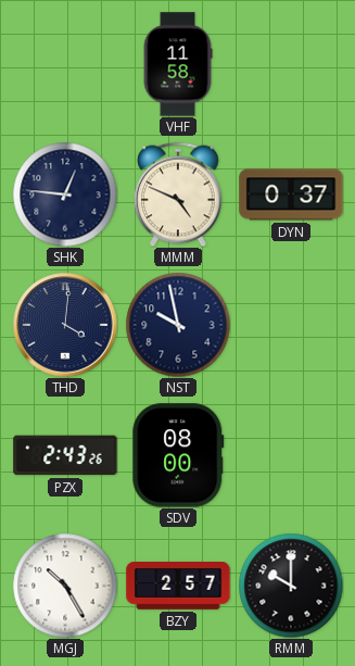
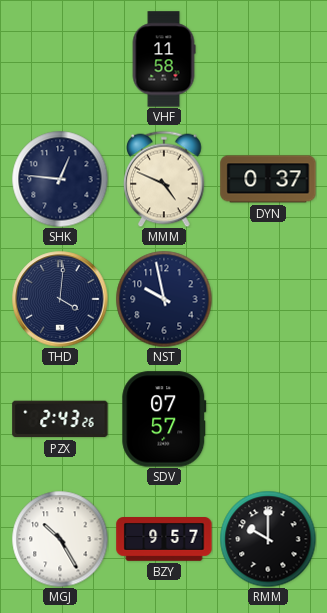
SDV: 08:00 -> 07:57
BZY: 2:57 -> 9:57
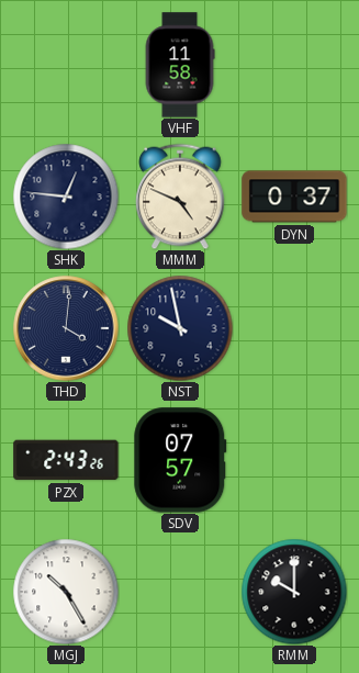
BZY: 9:57 -> none
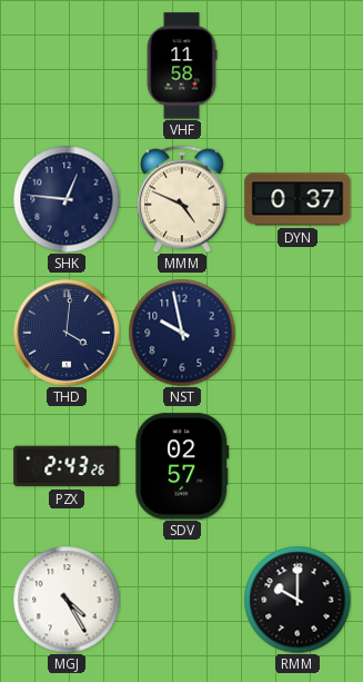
SDV: 07:57 -> 02:57
MGJ: 10:25 -> 4:25
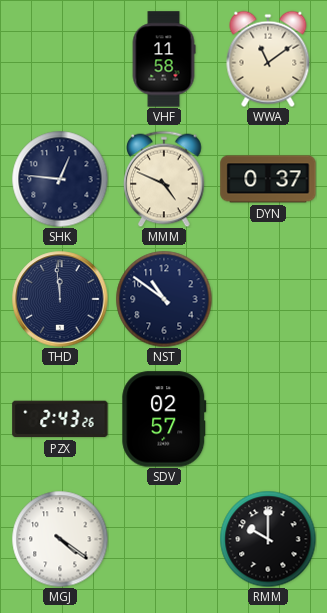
WWA: none -> 11:09
THD: 4:01 -> 11:59
NST: 9:58 -> 10:51
MGJ: 4:25 -> 4:21
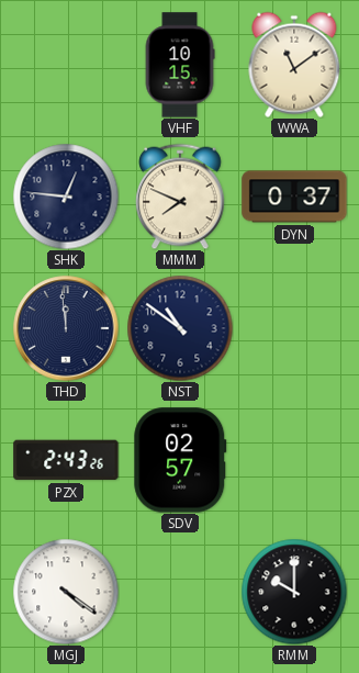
VHF: 11:58 -> 10:15
MMM: 4:49 -> 7:49
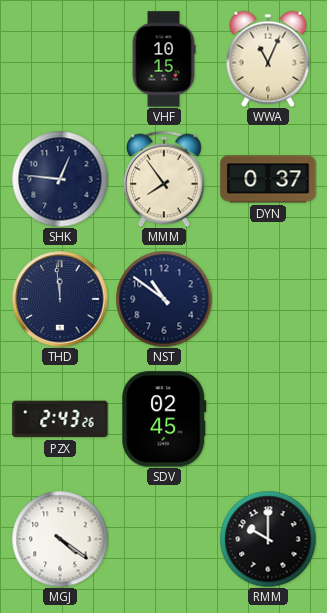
WWA: 11:09 -> 11:04
MMM: 7:49 -> 7:54
SDV: 02:57 -> 02:45
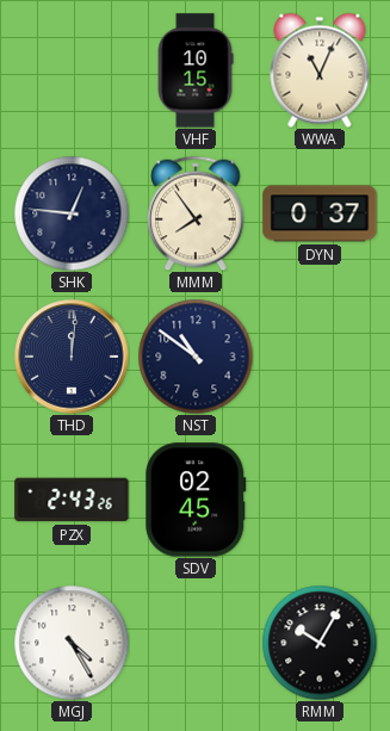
THD: 11:59 -> 12:01
MGJ: 4:21 -> 4:25
RMM: 10:00 -> 10:05
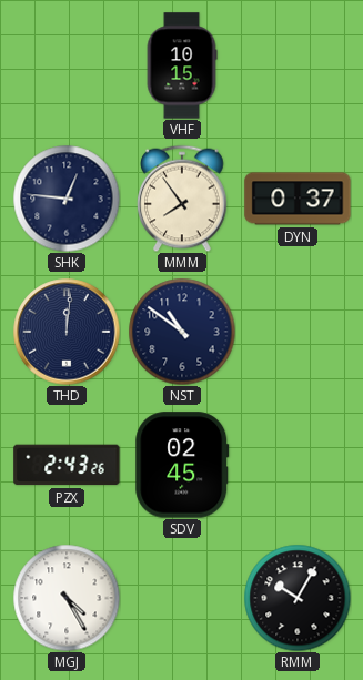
WWA: 11:04 -> none
